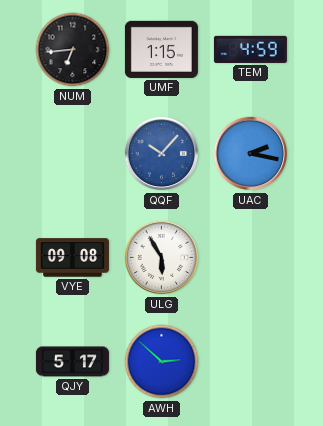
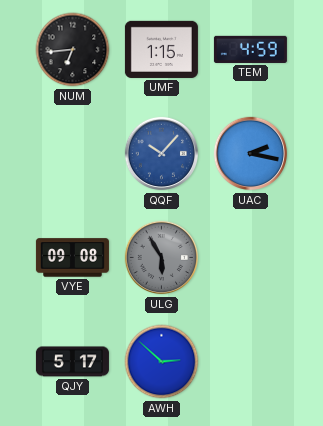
ULG dial: white -> grey
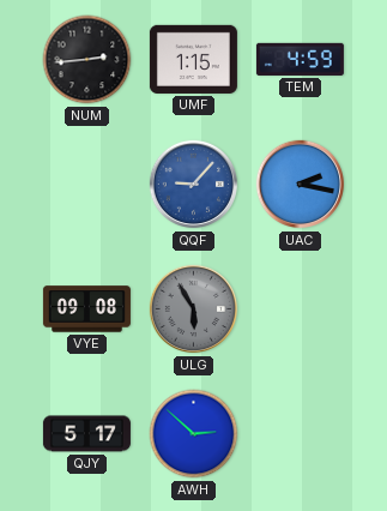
NUM: 6:44 -> 2:44
QQF: 10:07 -> 9:07
